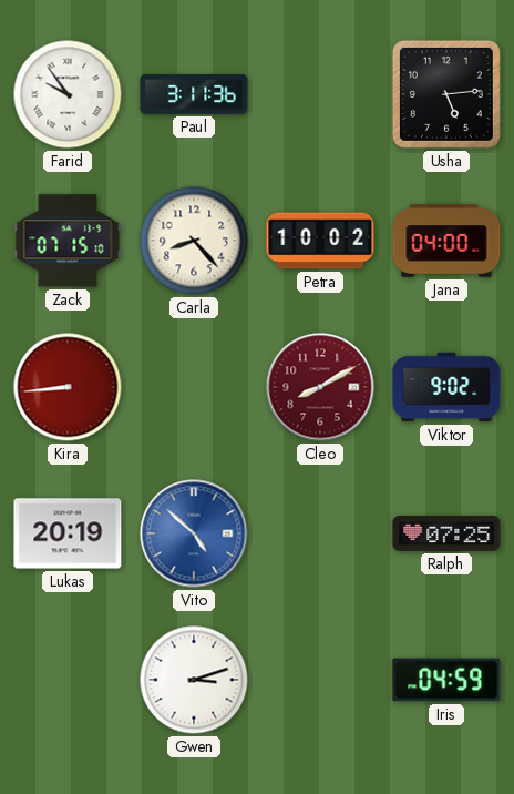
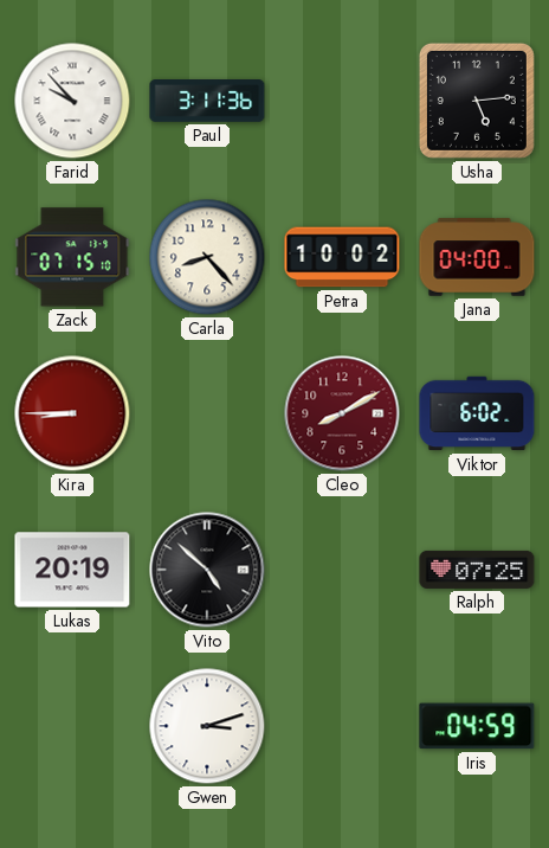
Farid: 9:54 -> 9:53
Kira: 8:44 -> 8:45
Viktor: 9:02 -> 6:02
Vito dial: blue -> black
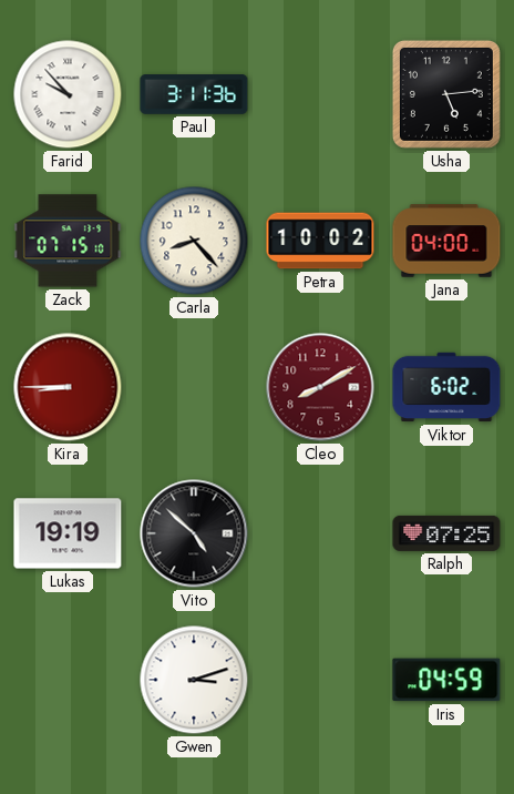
Lukas: 20:19 -> 19:19
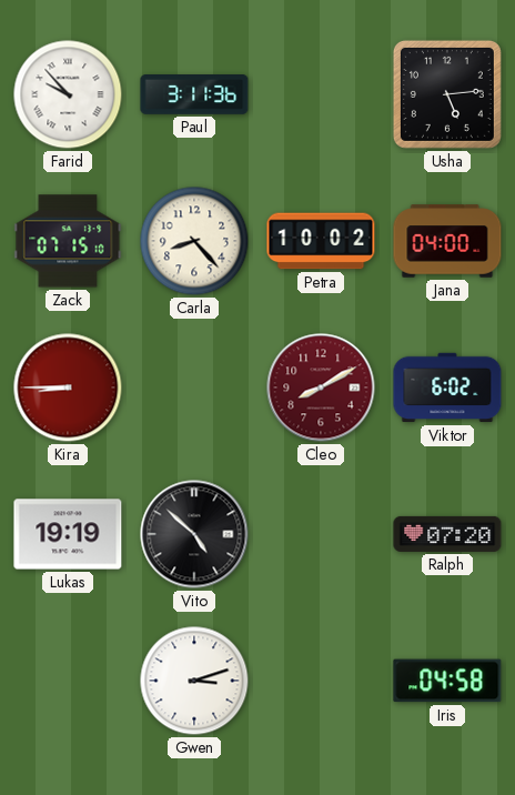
Ralph: 07:25 -> 07:20
Iris: 04:59 -> 04:58
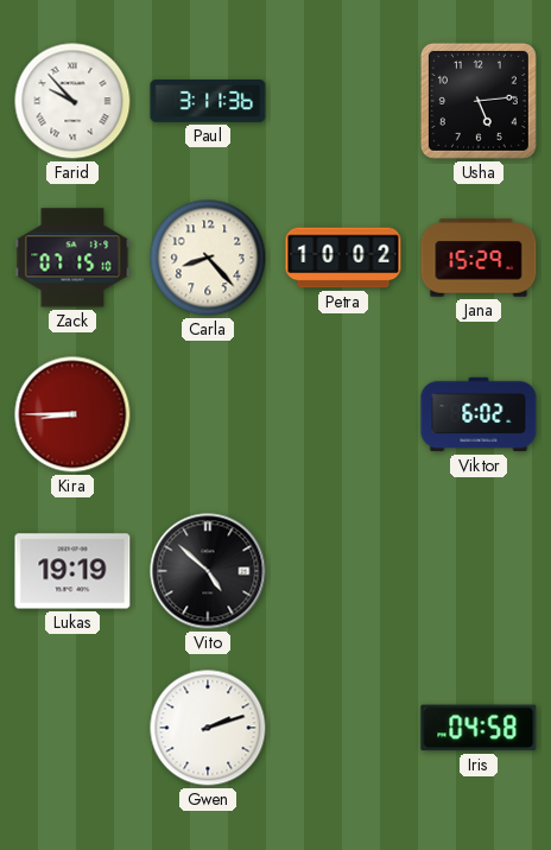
Jana: 04:00 -> 15:29
Cleo: 8:10 -> none
Ralph: 07:20 -> none
Gwen: 3:12 -> 2:12
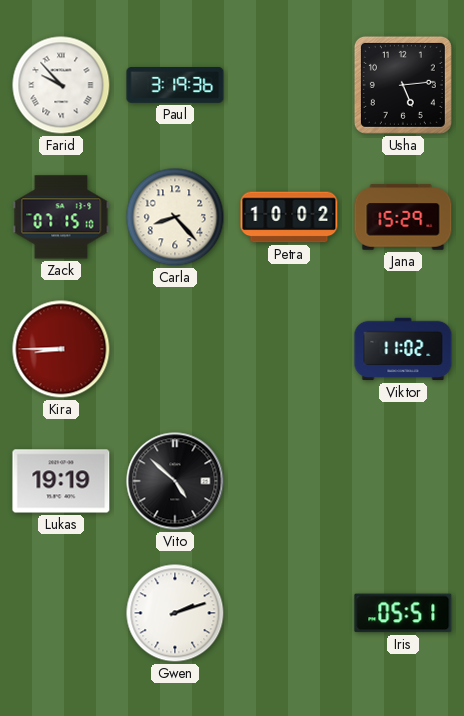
Paul: 3:11 -> 3:19
Viktor: 6:02 -> 11:02
Iris: 04:58 -> 05:51
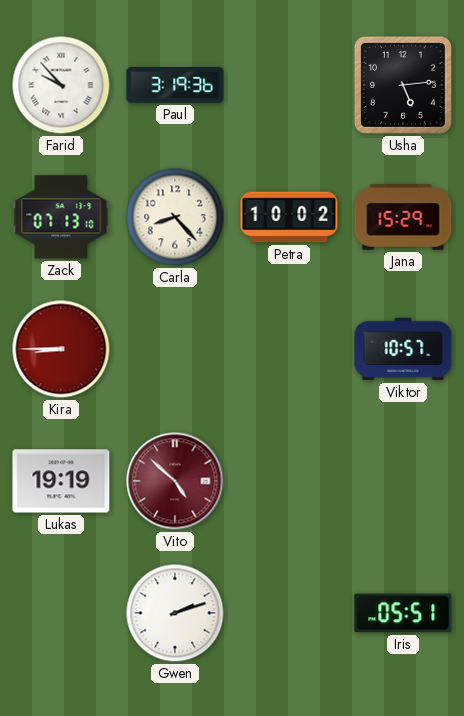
Zack: 07:15 -> 07:13
Viktor: 11:02 -> 10:57
Vito dial: black -> burgundy
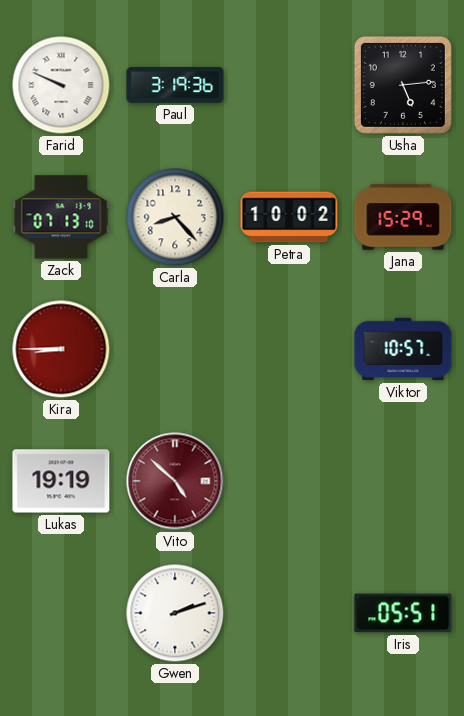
Farid: 9:53 -> 9:49
